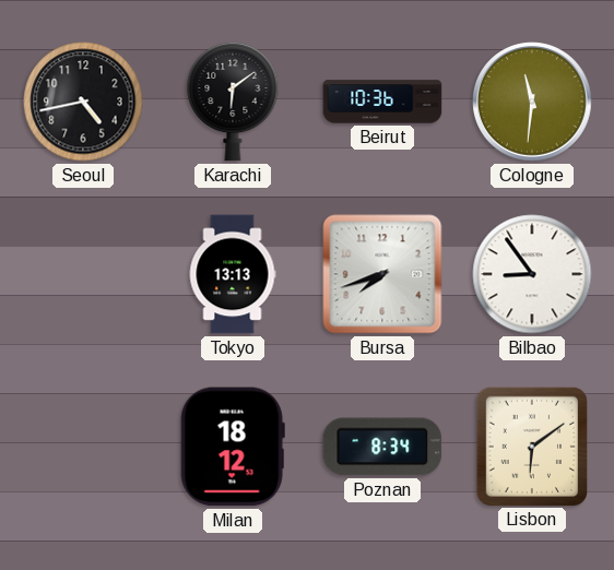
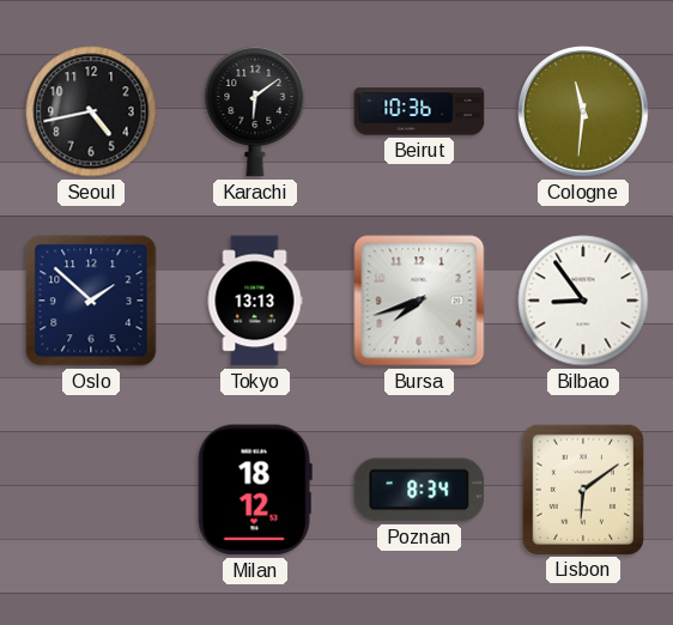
Oslo: none -> 1:52
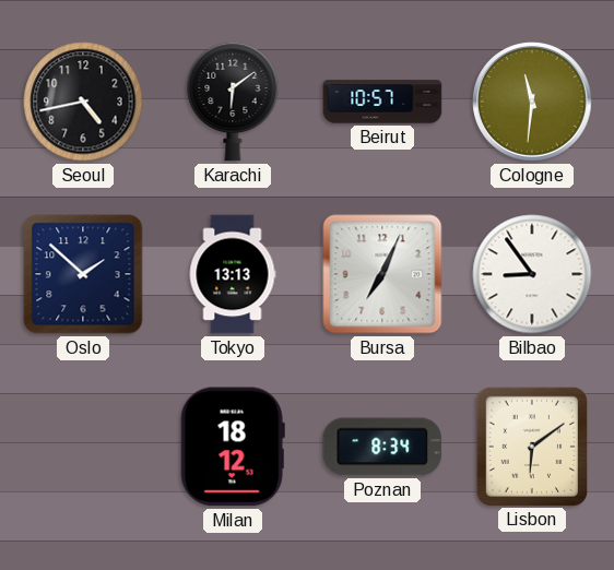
Beirut: 10:36 -> 10:57
Bursa: 7:42 -> 7:04
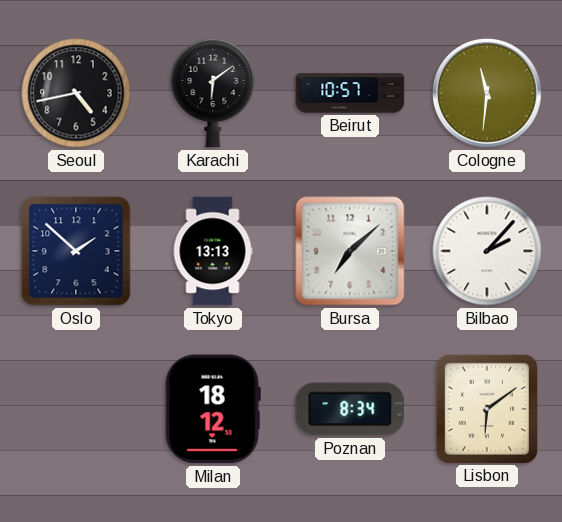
Bursa: 7:04 -> 7:08
Bilbao: 8:54 -> 2:07
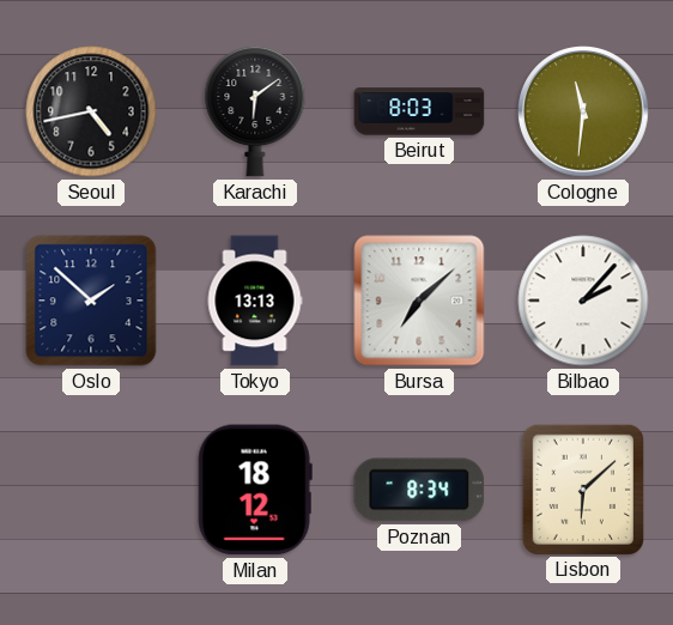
Beirut: 10:57 -> 8:03
Lisbon: 6:09 -> 6:08
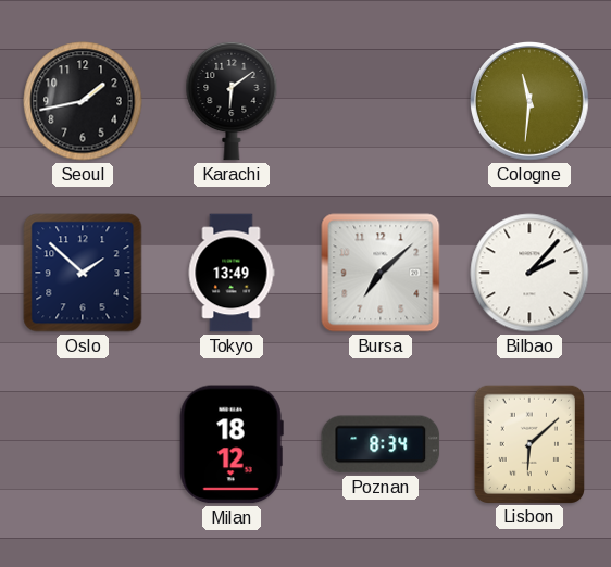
Seoul: 4:43 -> 1:43
Beirut: 8:03 -> none
Tokyo: 13:13 -> 13:49
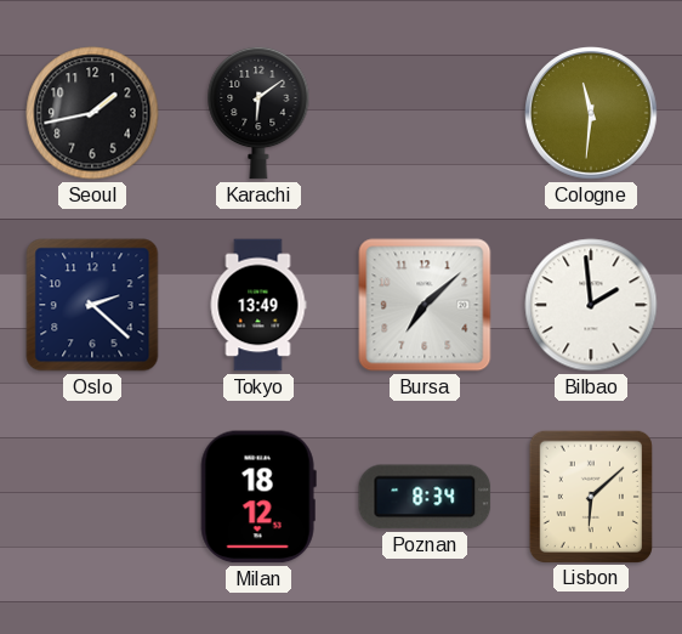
Oslo: 1:52 -> 2:22
Bilbao: 2:07 -> 1:59
